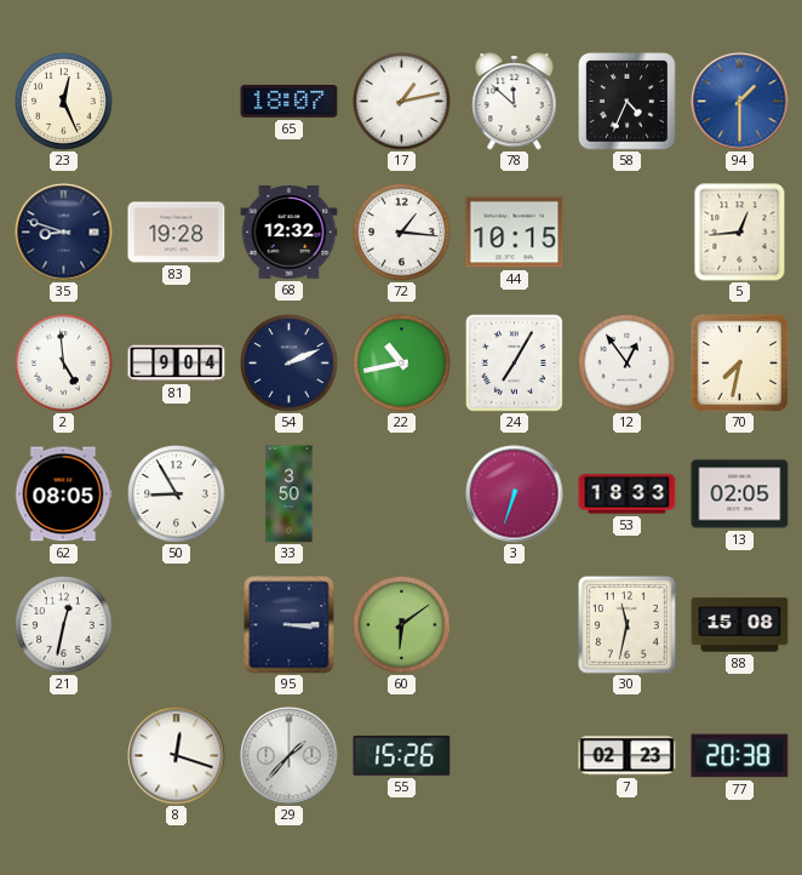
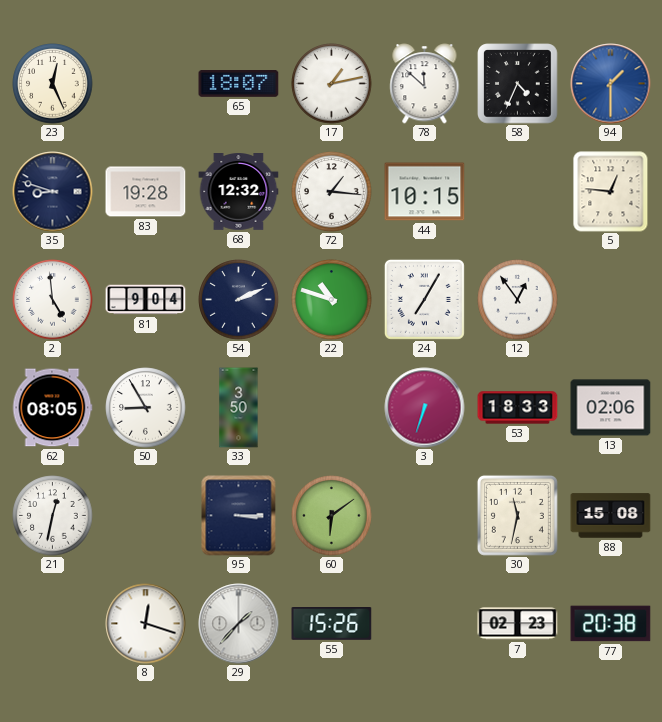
5: 12:44 -> 12:46
22: 10:43 -> 10:48
70: 7:32 -> none
13: 02:05 -> 02:06
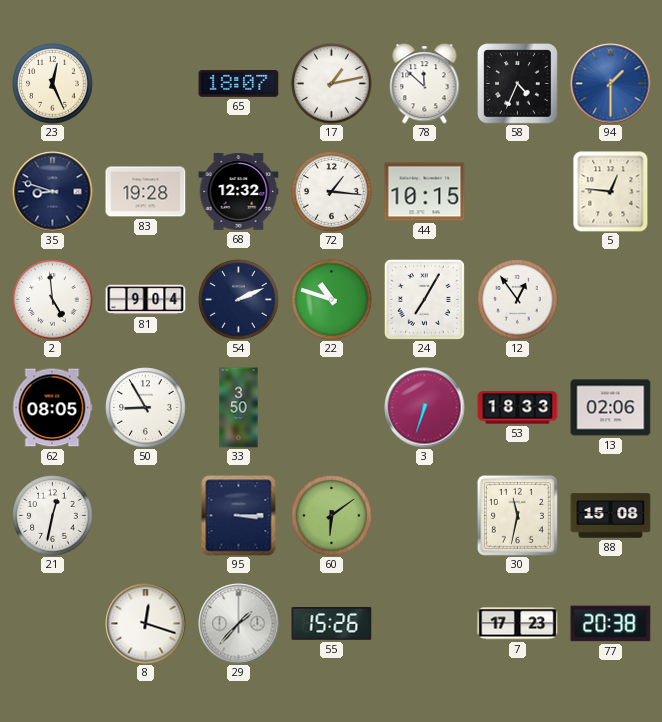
7: 02:23 -> 17:23
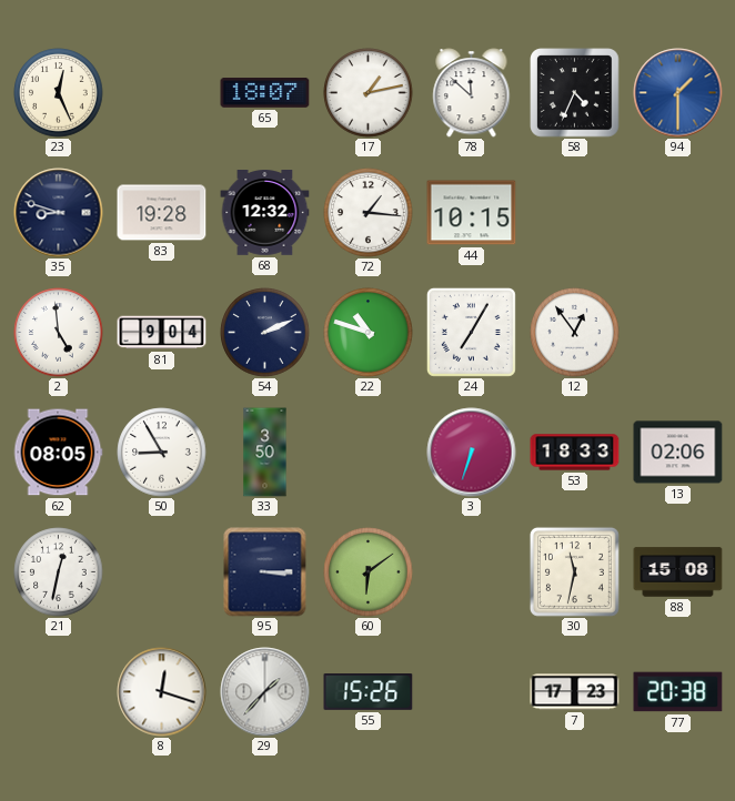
5: 12:46 -> none
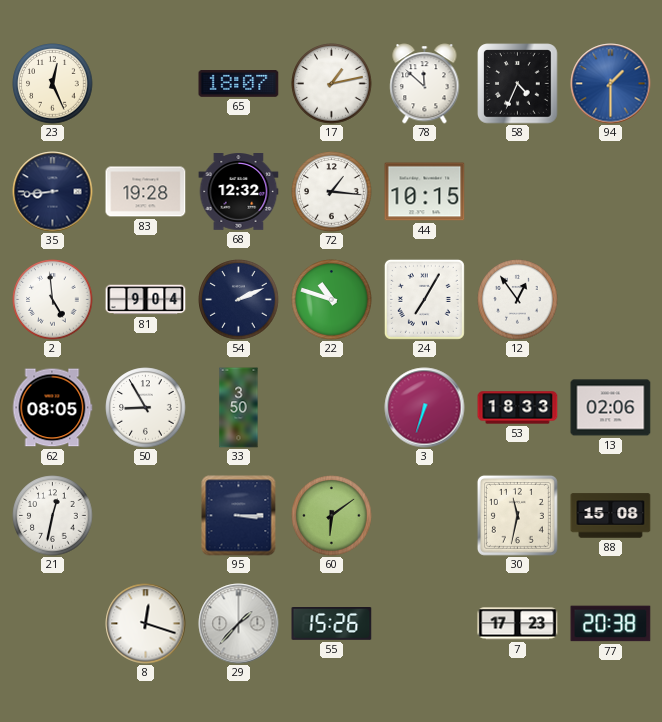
35: 8:48 -> 8:44
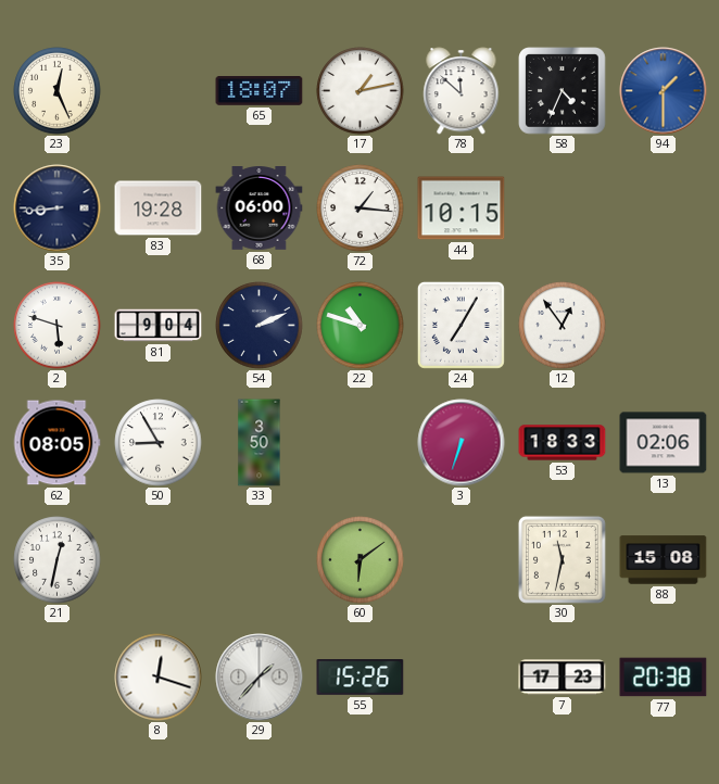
68: 12:32 -> 06:00
2: 4:59 -> 5:48
95: 3:15 -> none
